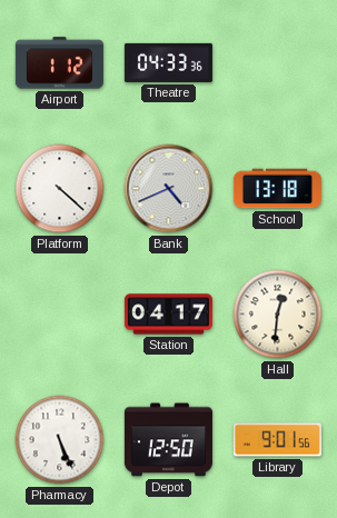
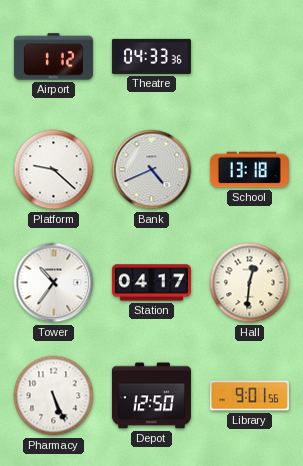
Platform: 4:22 -> 9:22
Tower: none -> 10:36
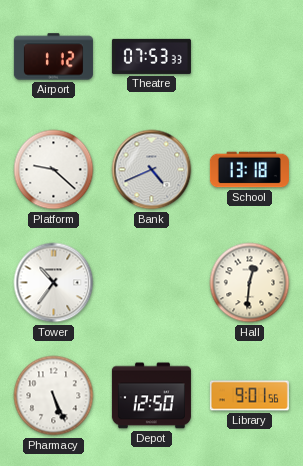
Theatre: 04:33 -> 07:53
Station: 04:17 -> none
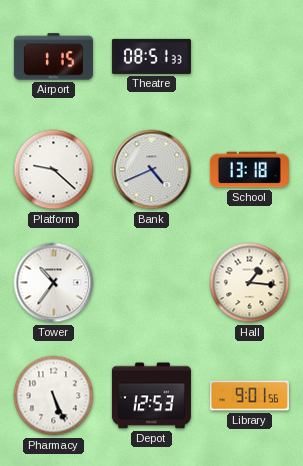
Airport: 1:12 -> 1:15
Theatre: 07:53 -> 08:51
Hall: 12:31 -> 1:16
Depot: 12:50 -> 12:53
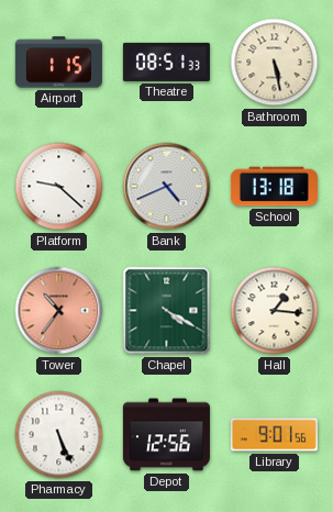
Bathroom: none -> 5:28
Tower dial: white -> salmon
Chapel: none -> 4:20
Depot: 12:53 -> 12:56
